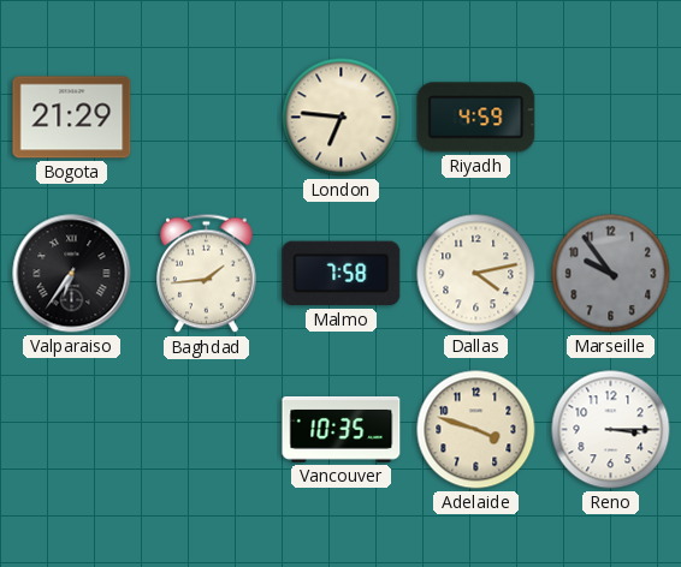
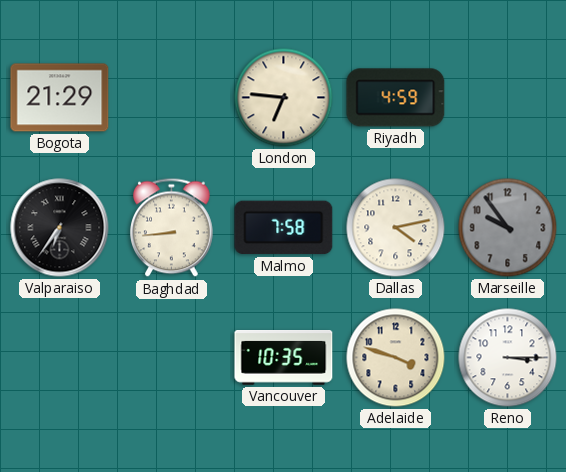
Baghdad: 1:44 -> 8:44
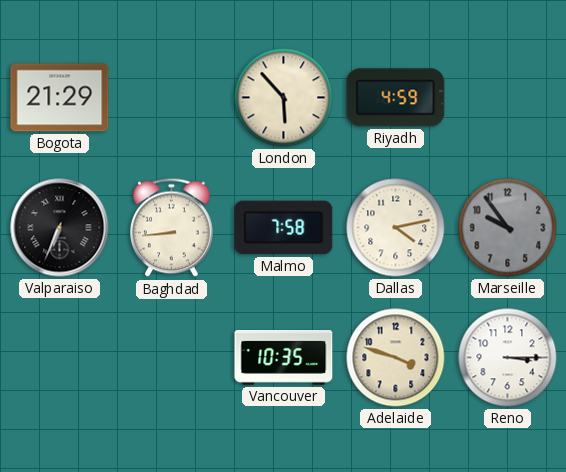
London: 6:46 -> 5:53
Valparaiso: 6:36 -> 6:34
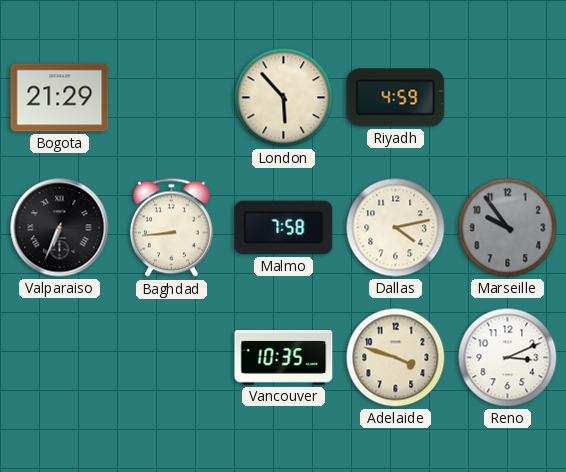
Reno: 3:15 -> 3:11
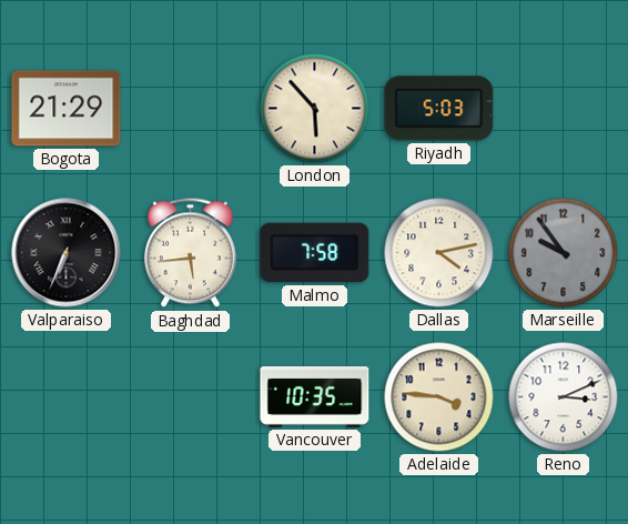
Riyadh: 4:59 -> 5:03
Baghdad: 8:44 -> 5:44
Adelaide: 3:48 -> 3:46
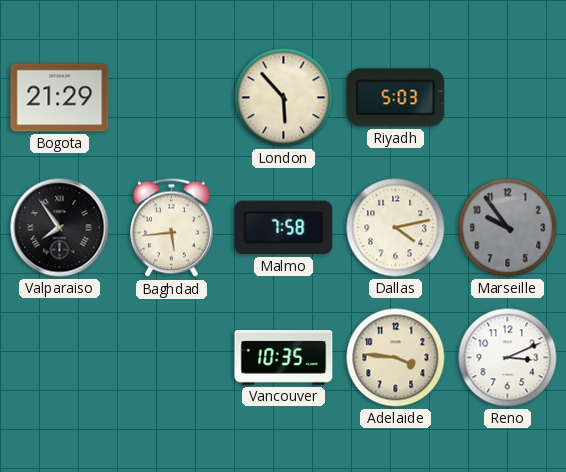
Valparaiso: 6:34 -> 7:54
